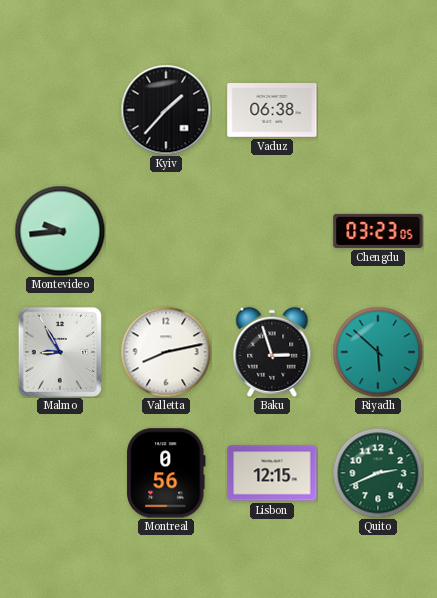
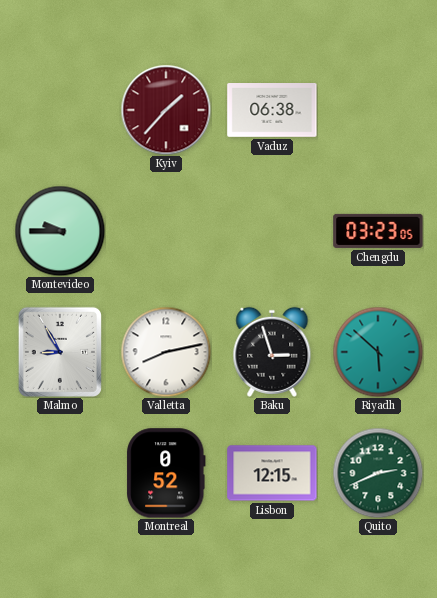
Kyiv dial: black -> burgundy
Montevideo: 9:44 -> 9:45
Montreal: 0:56 -> 0:52
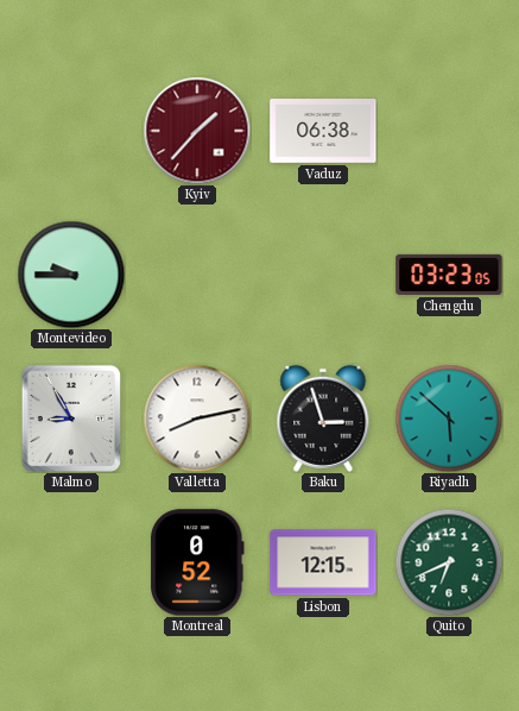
Quito: 2:41 -> 6:41
